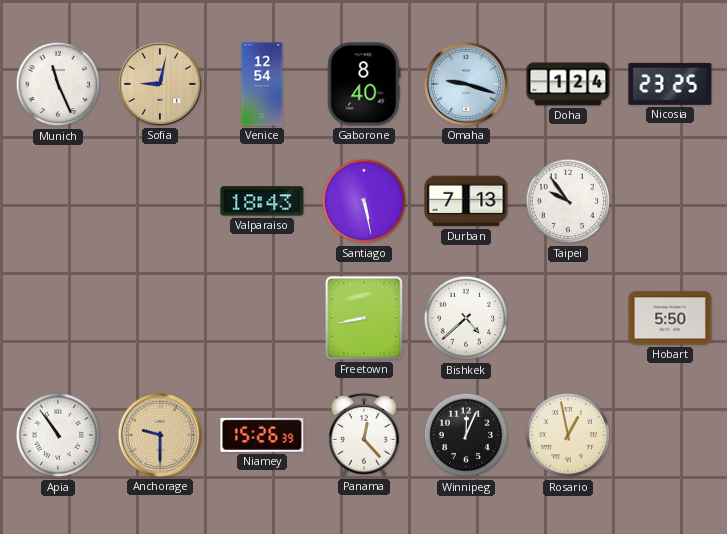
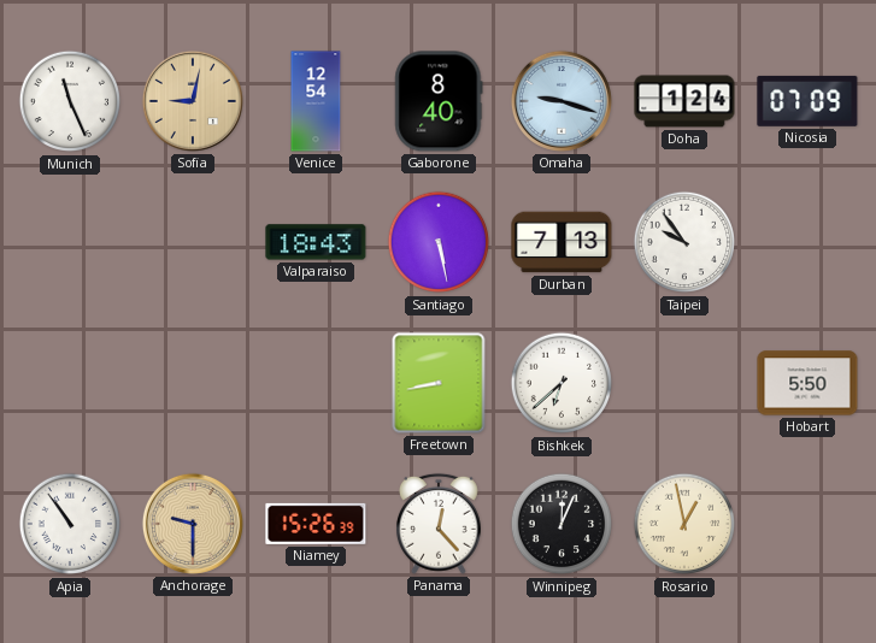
Nicosia: 23:25 -> 07:09
Bishkek: 4:38 -> 6:38
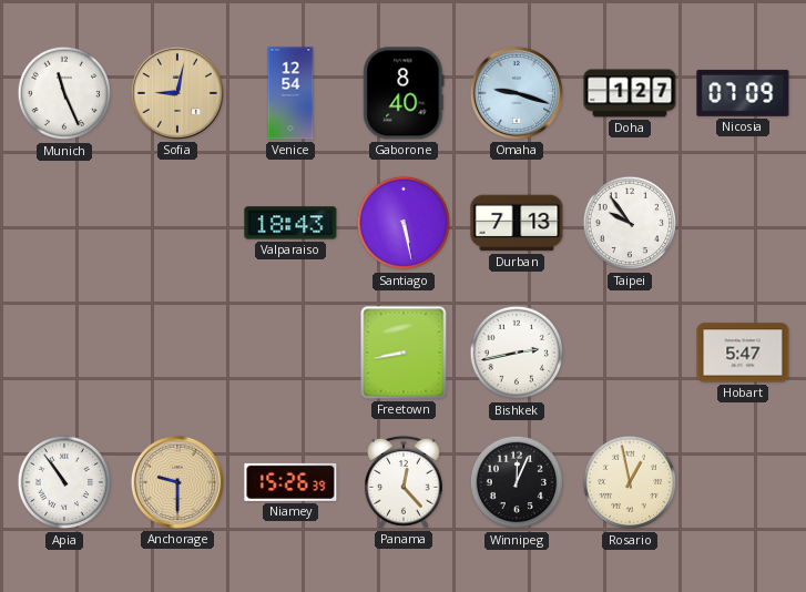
Doha: 1:24 -> 1:27
Bishkek: 6:38 -> 2:43
Hobart: 5:50 -> 5:47
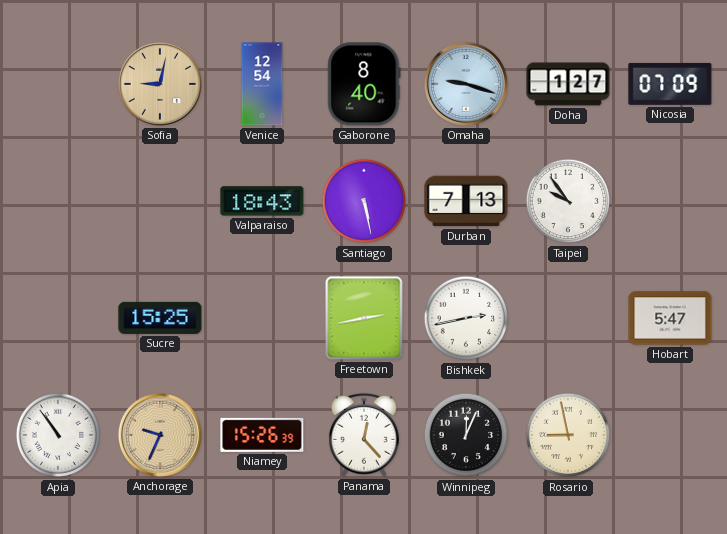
Munich: 11:26 -> none
Sucre: none -> 15:25
Freetown: 8:43 -> 2:43
Anchorage: 9:30 -> 9:34
Rosario: 12:58 -> 8:58
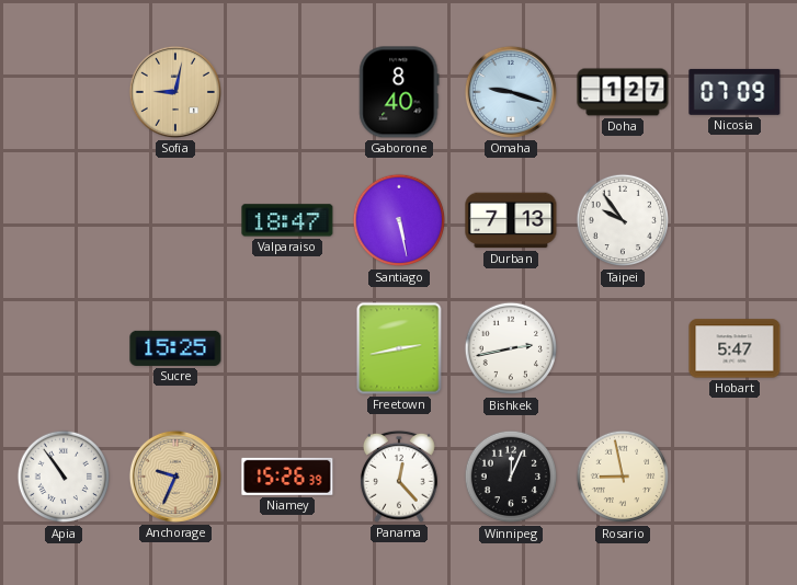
Venice: 12:54 -> none
Valparaiso: 18:43 -> 18:47
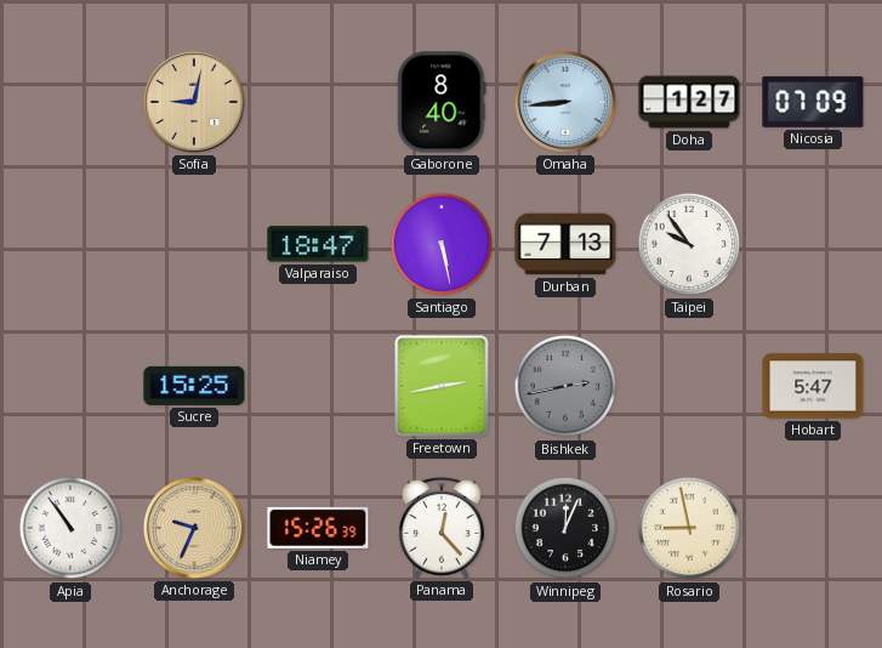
Omaha: 9:18 -> 8:44
Bishkek dial: white -> grey
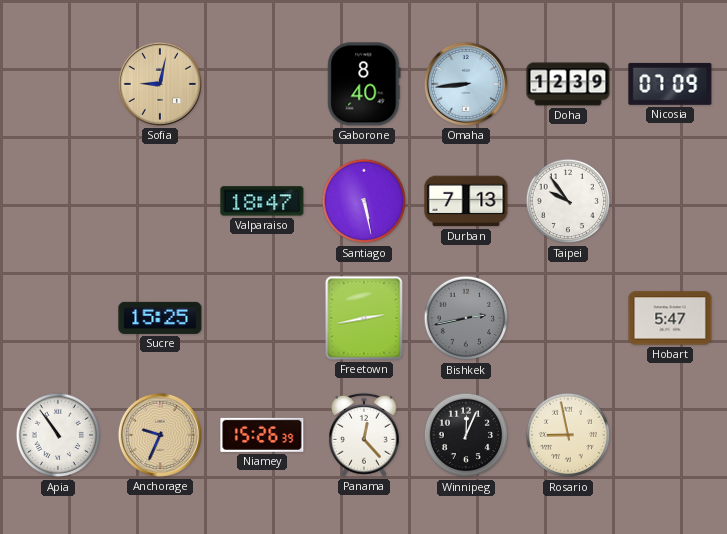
Doha: 1:27 -> 12:39
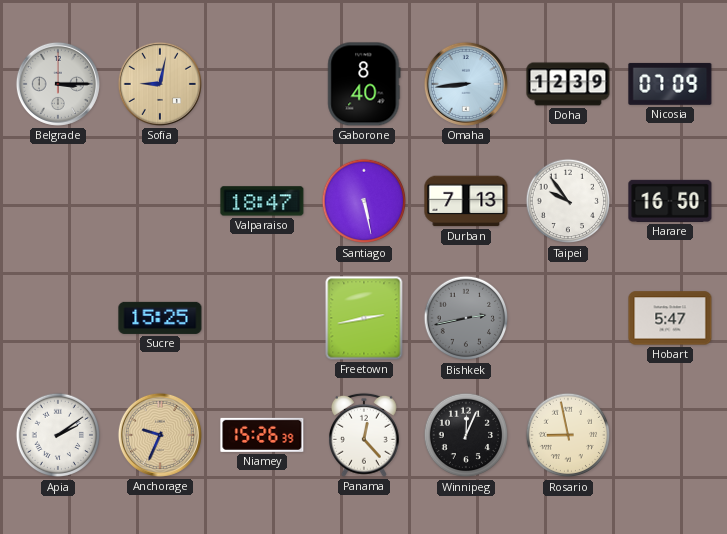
Belgrade: none -> 3:15
Harare: none -> 16:50
Apia: 10:54 -> 2:09
